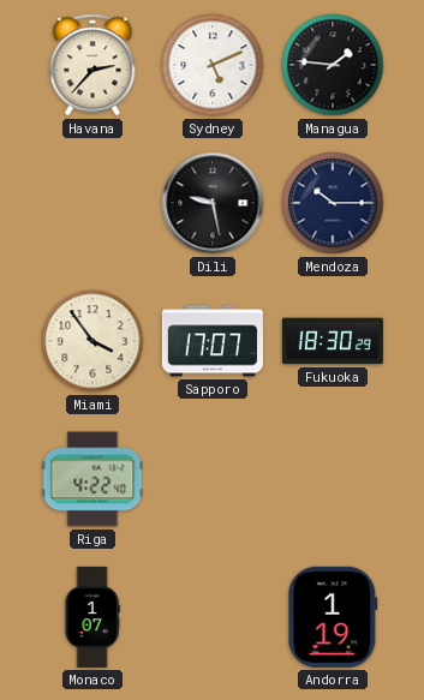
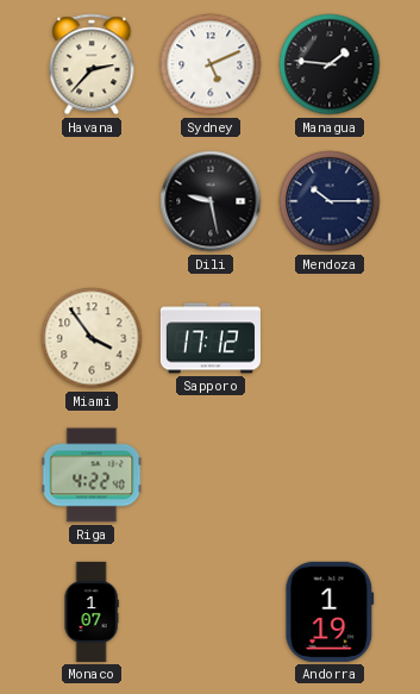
Sapporo: 17:07 -> 17:12
Fukuoka: 18:30 -> none
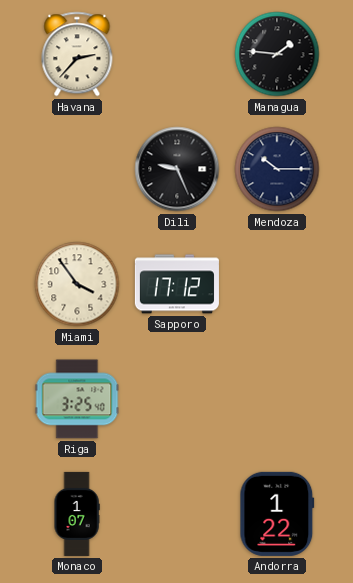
Sydney: 5:11 -> none
Dili: 9:28 -> 9:26
Riga: 4:22 -> 3:25
Andorra: 1:19 -> 1:22
